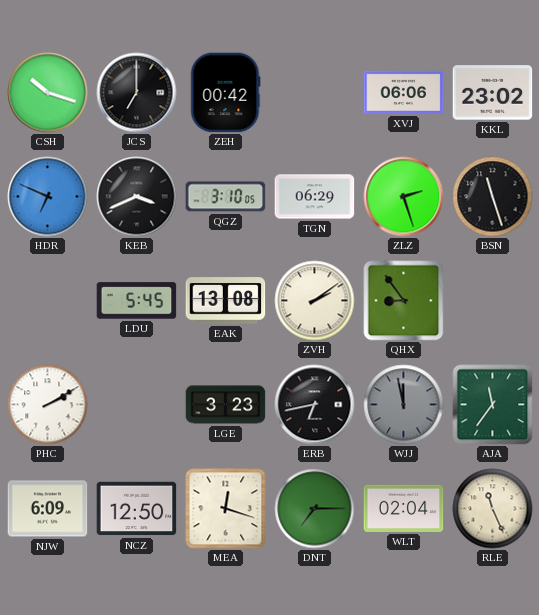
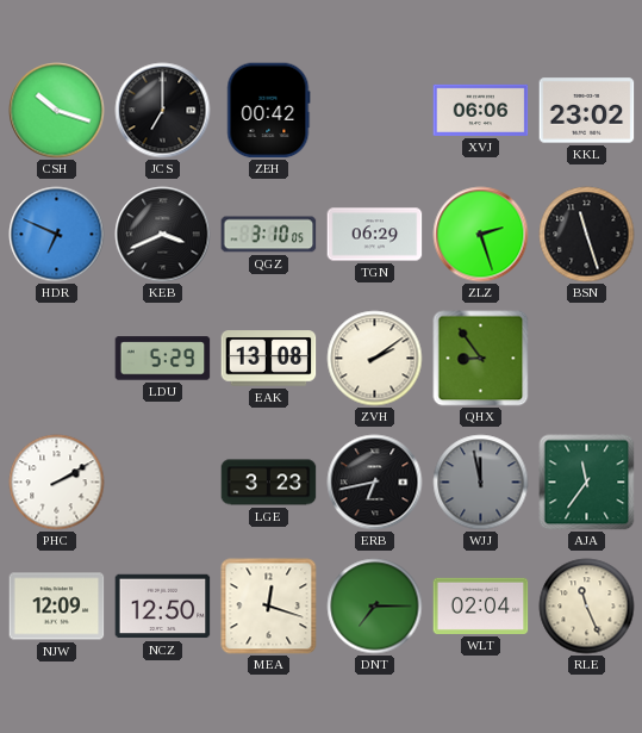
LDU: 5:45 -> 5:29
NJW: 6:09 -> 12:09
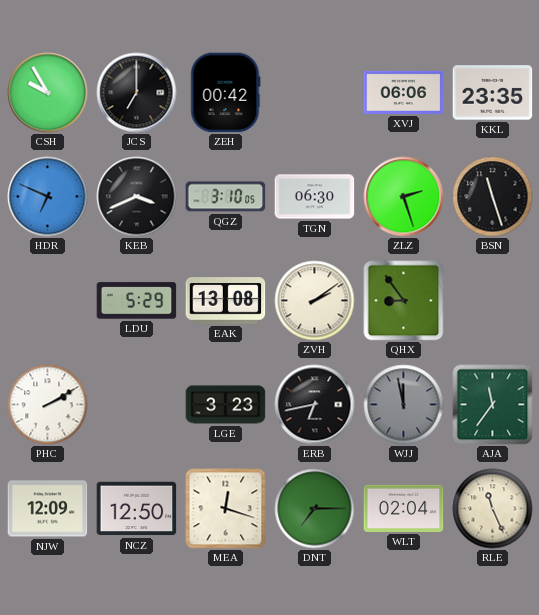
CSH: 10:18 -> 9:55
KKL: 23:02 -> 23:35
TGN: 06:29 -> 06:30
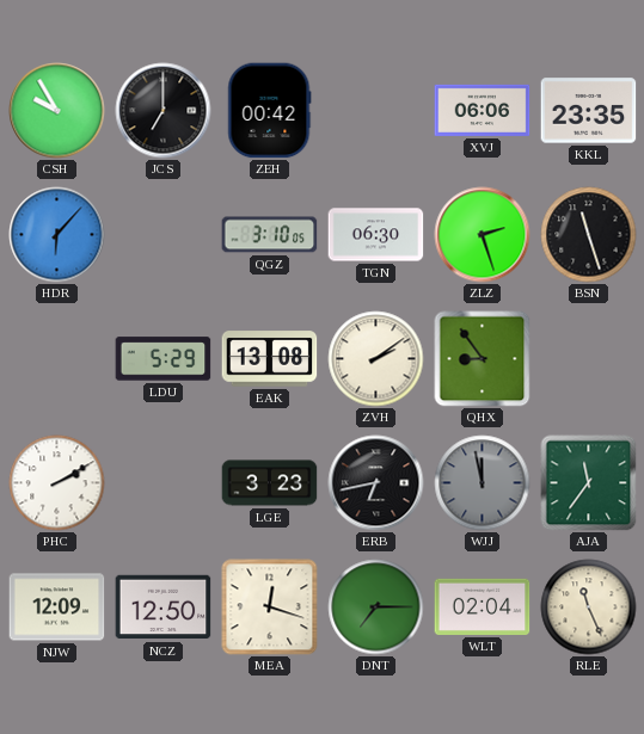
HDR: 6:49 -> 6:07
KEB: 3:41 -> none
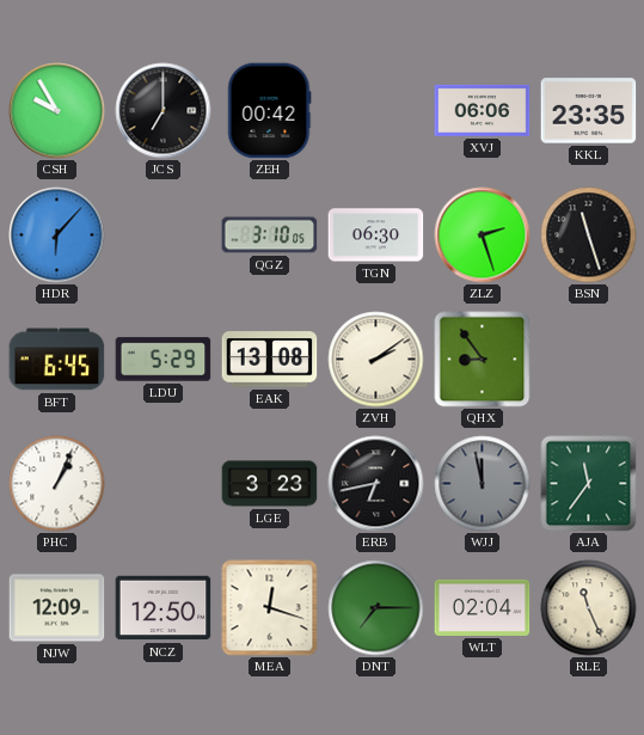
BFT: none -> 6:45
PHC: 2:10 -> 1:04
